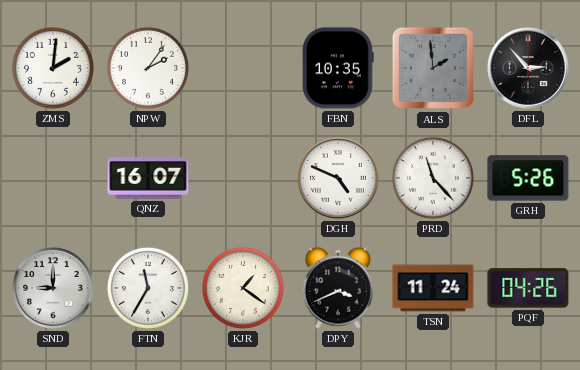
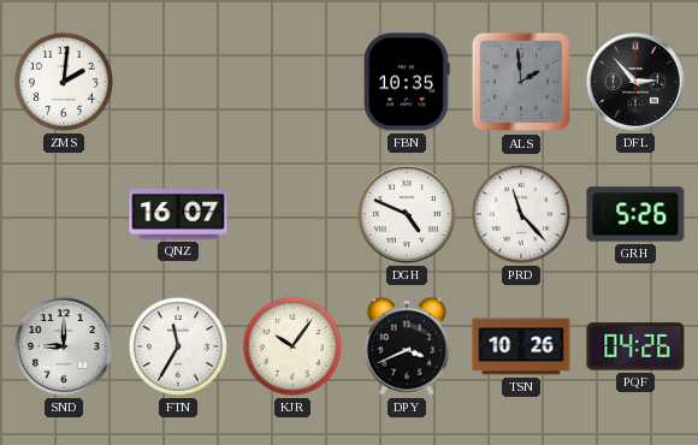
NPW: 2:06 -> none
KJR: 1:21 -> 10:06
TSN: 11:24 -> 10:26
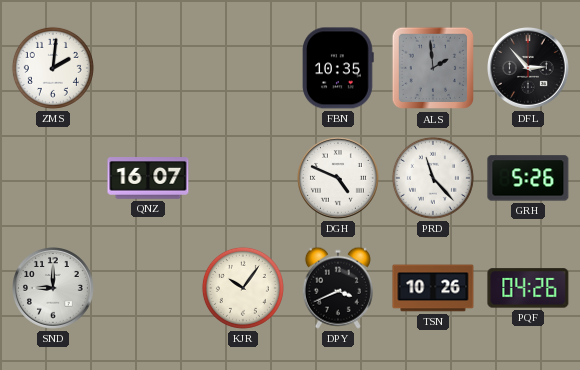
FTN: 11:35 -> none
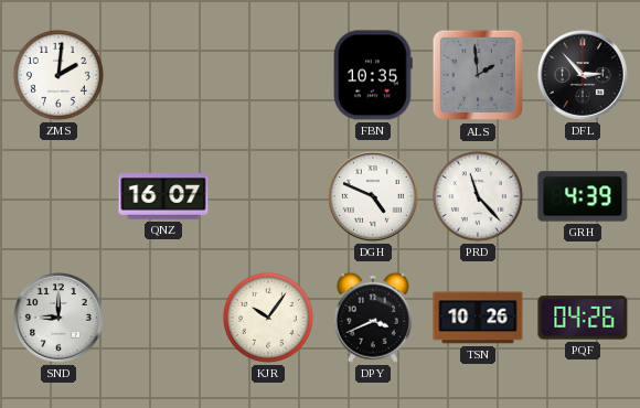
GRH: 5:26 -> 4:39
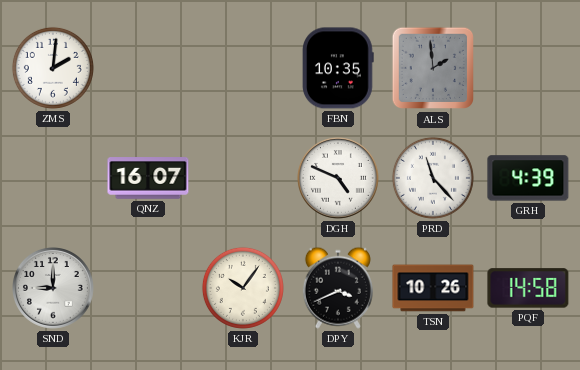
DFL: 2:53 -> none
PQF: 04:26 -> 14:58
